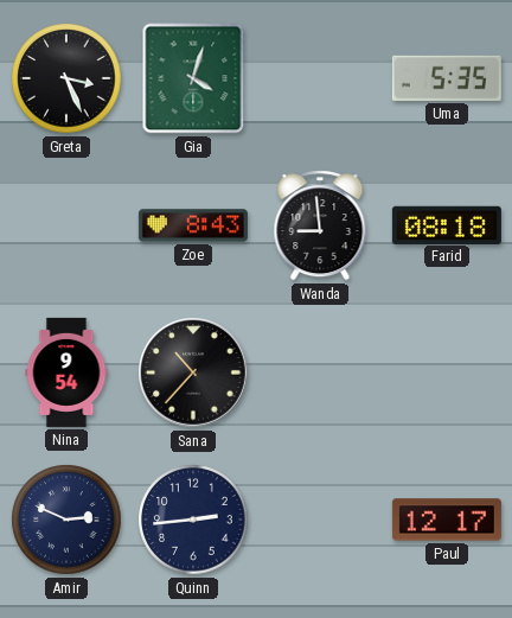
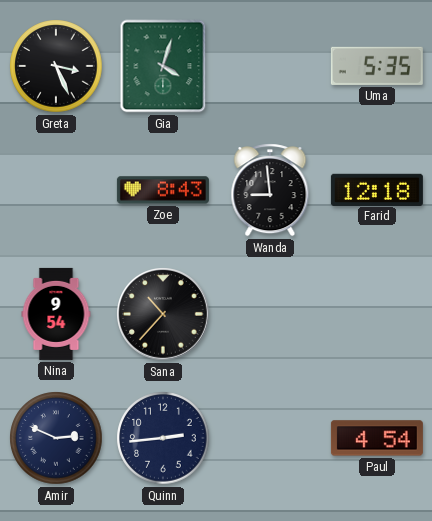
Farid: 08:18 -> 12:18
Paul: 12:17 -> 4:54
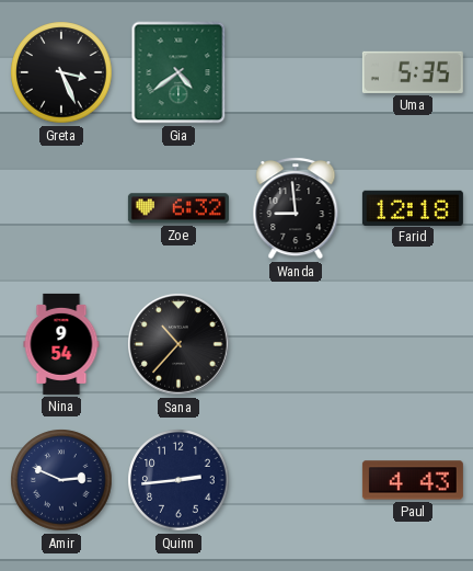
Gia: 4:03 -> 4:39
Zoe: 8:43 -> 6:32
Paul: 4:54 -> 4:43
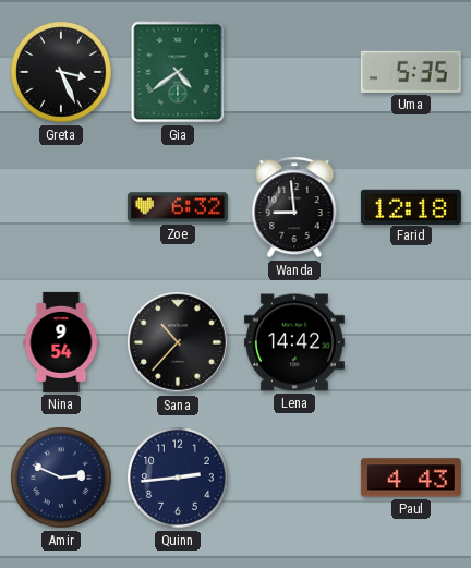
Lena: none -> 14:42
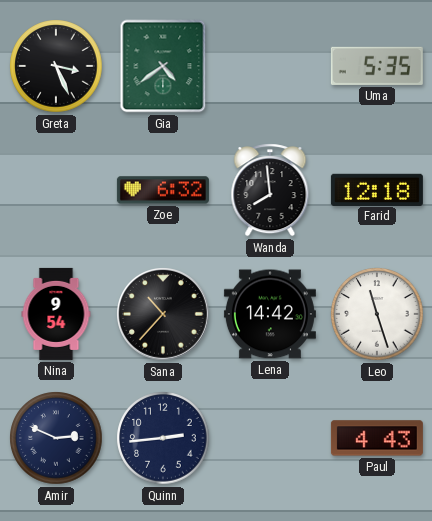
Wanda: 8:59 -> 7:59
Leo: none -> 11:27
